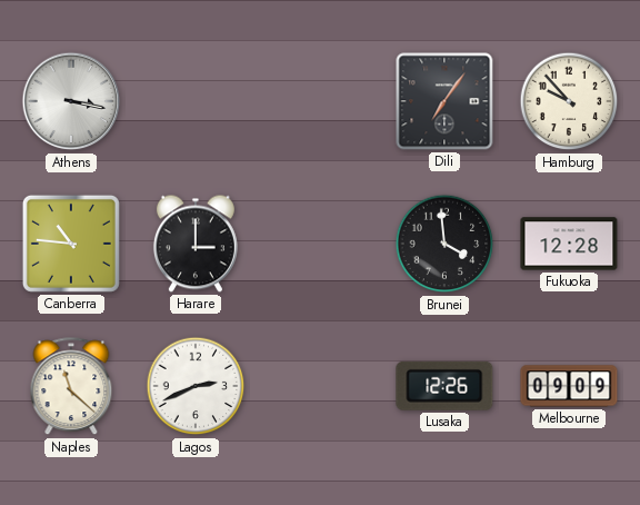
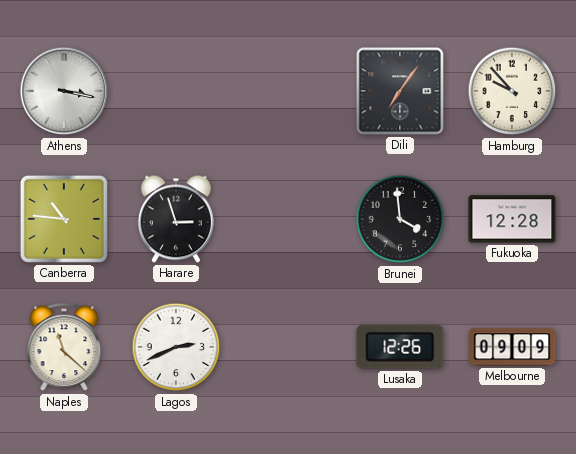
Harare: 3:00 -> 2:57
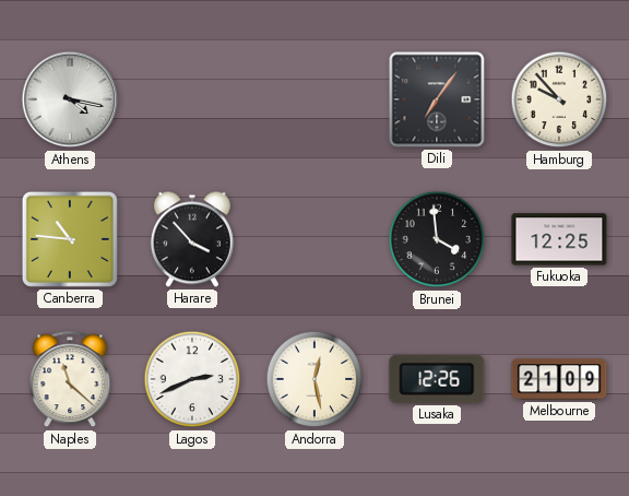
Athens: 3:17 -> 4:17
Harare: 2:57 -> 3:53
Fukuoka: 12:28 -> 12:25
Andorra: none -> 12:28
Melbourne: 09:09 -> 21:09
